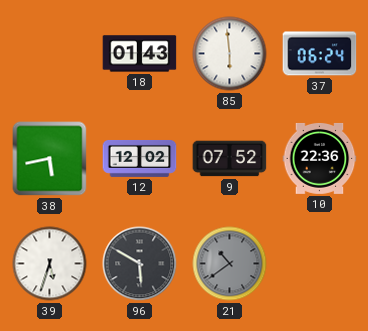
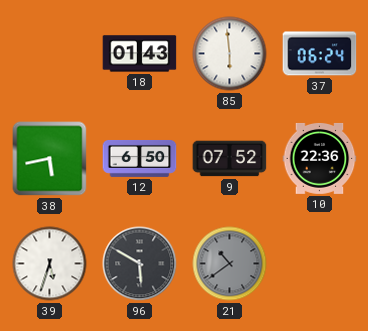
12: 12:02 -> 6:50
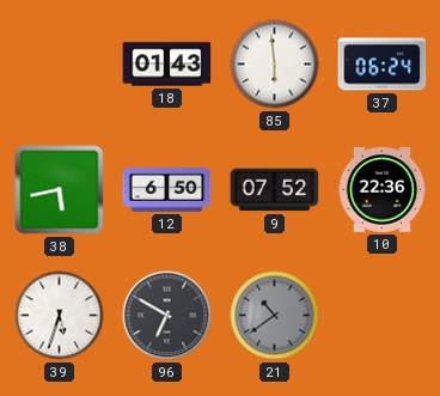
96: 5:50 -> 6:50
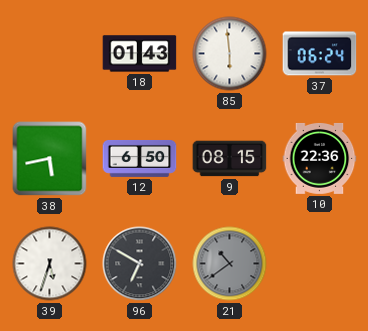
9: 07:52 -> 08:15
